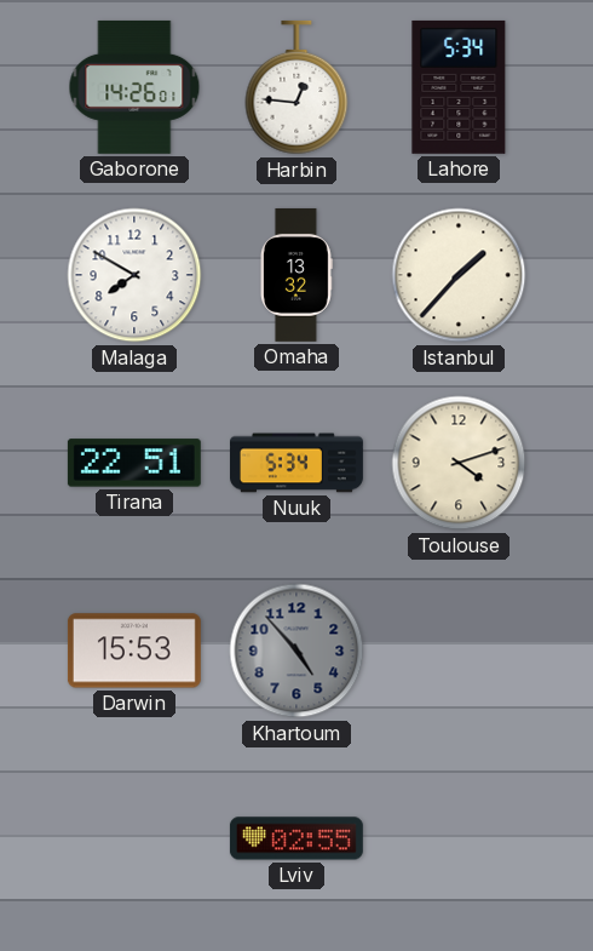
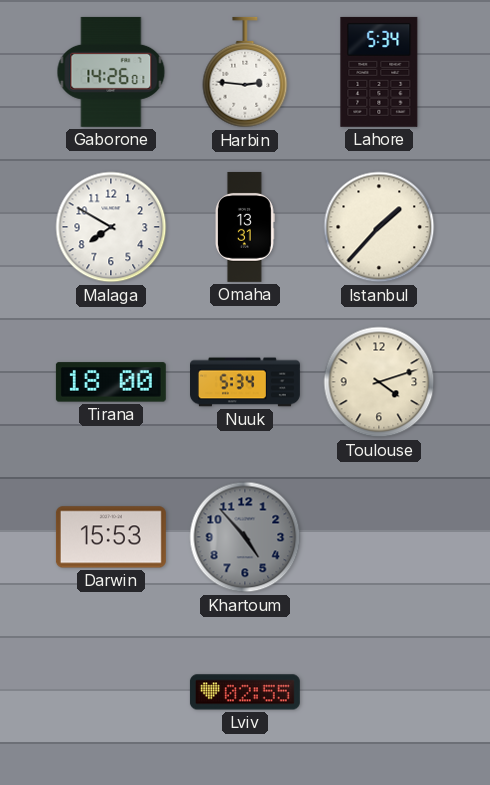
Harbin: 12:46 -> 2:46
Omaha: 13:32 -> 13:31
Tirana: 22:51 -> 18:00
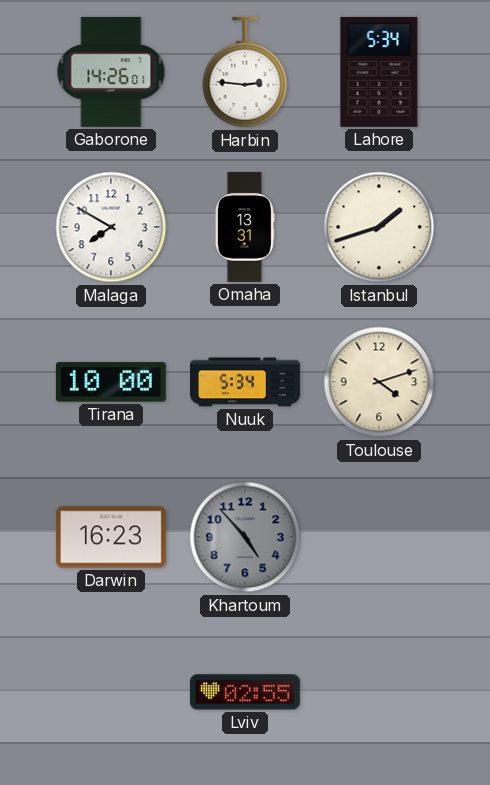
Istanbul: 1:37 -> 1:42
Tirana: 18:00 -> 10:00
Darwin: 15:53 -> 16:23
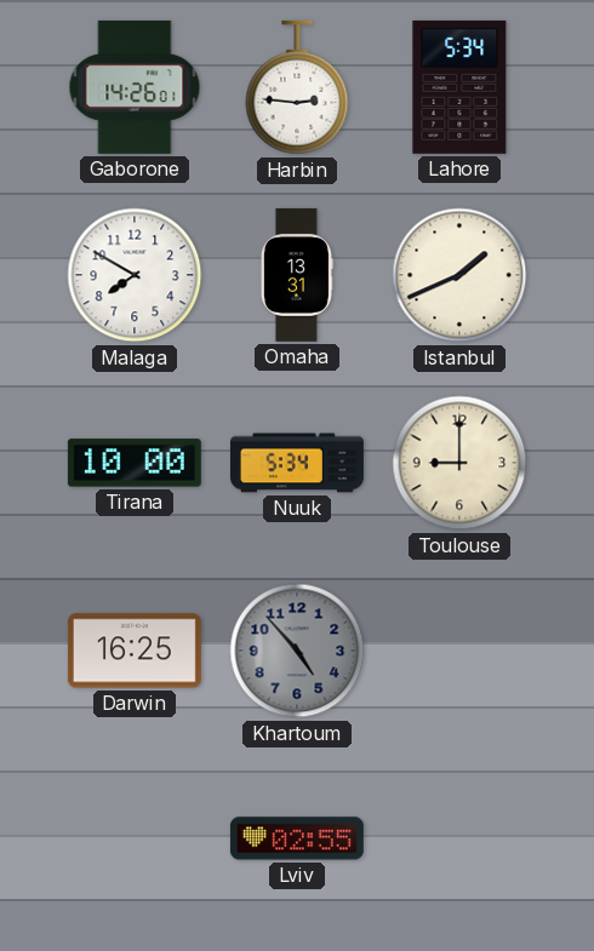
Istanbul: 1:42 -> 1:41
Toulouse: 4:12 -> 9:00
Darwin: 16:23 -> 16:25
